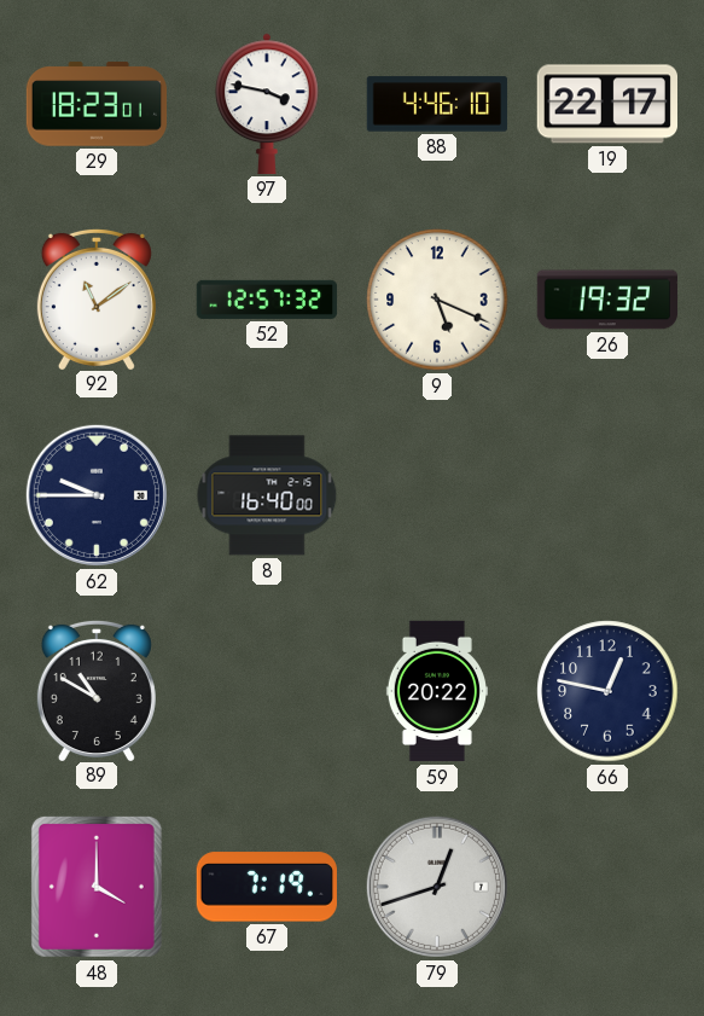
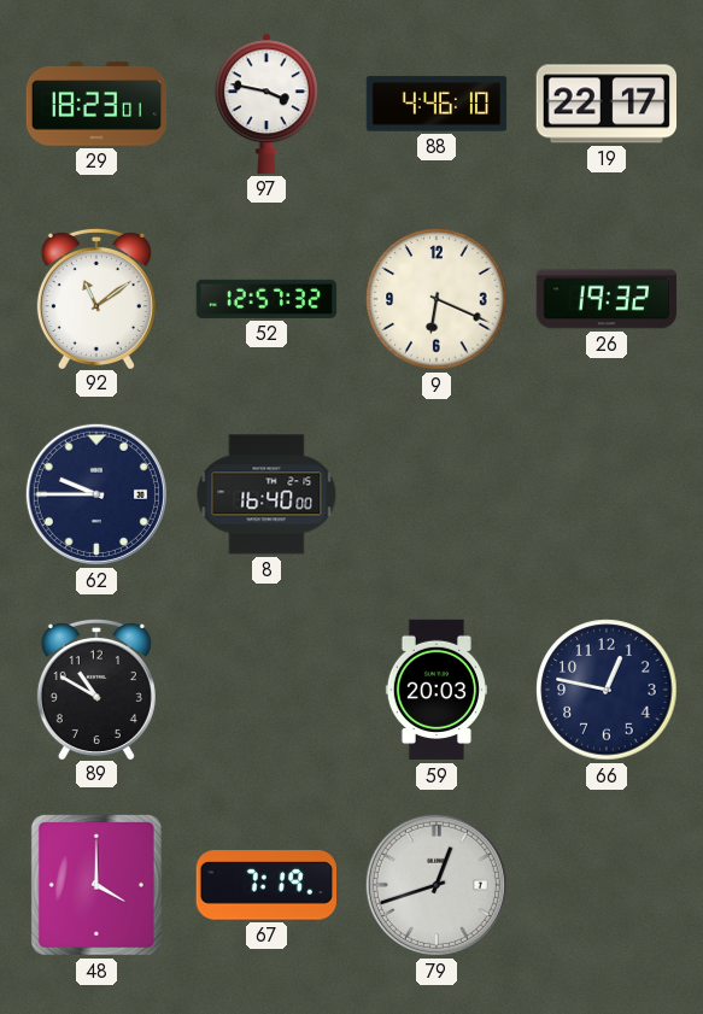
9: 5:19 -> 6:19
59: 20:22 -> 20:03
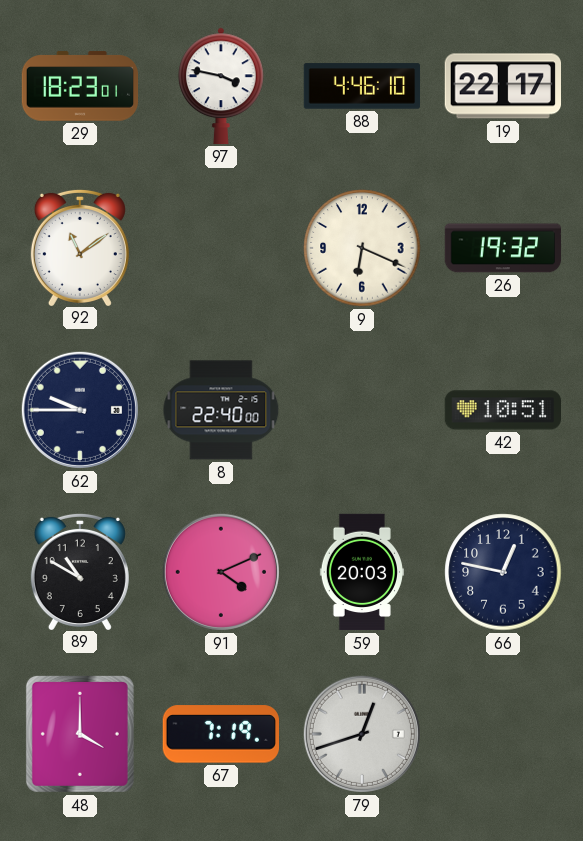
52: 12:57 -> none
8: 16:40 -> 22:40
42: none -> 10:51
91: none -> 4:11
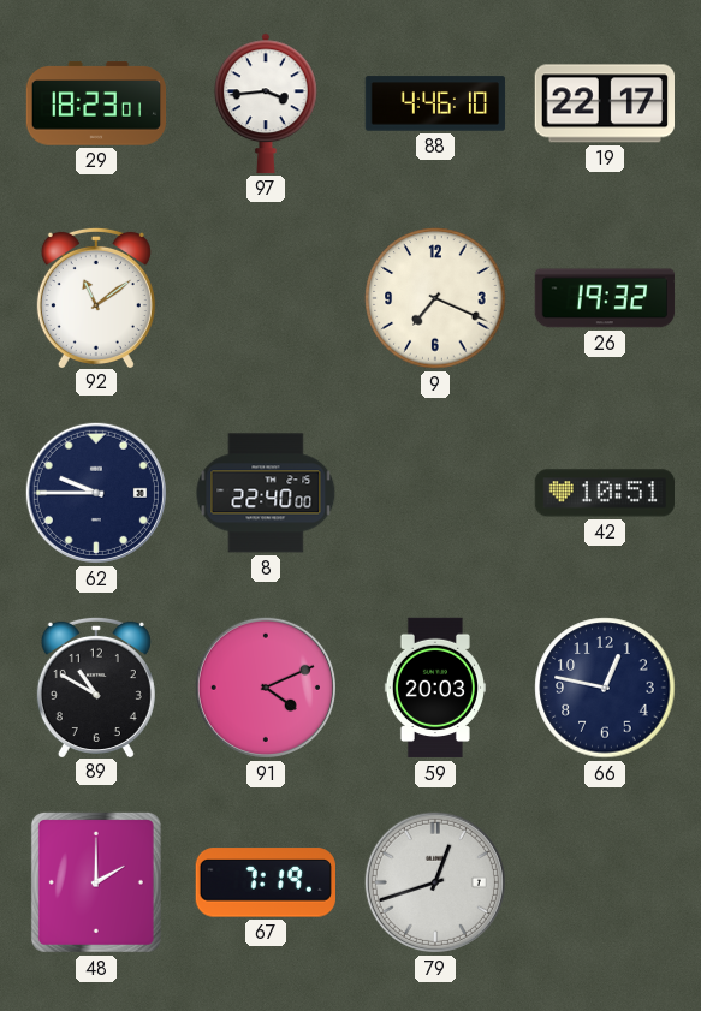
97: 3:47 -> 3:44
9: 6:19 -> 7:19
48: 4:00 -> 2:00
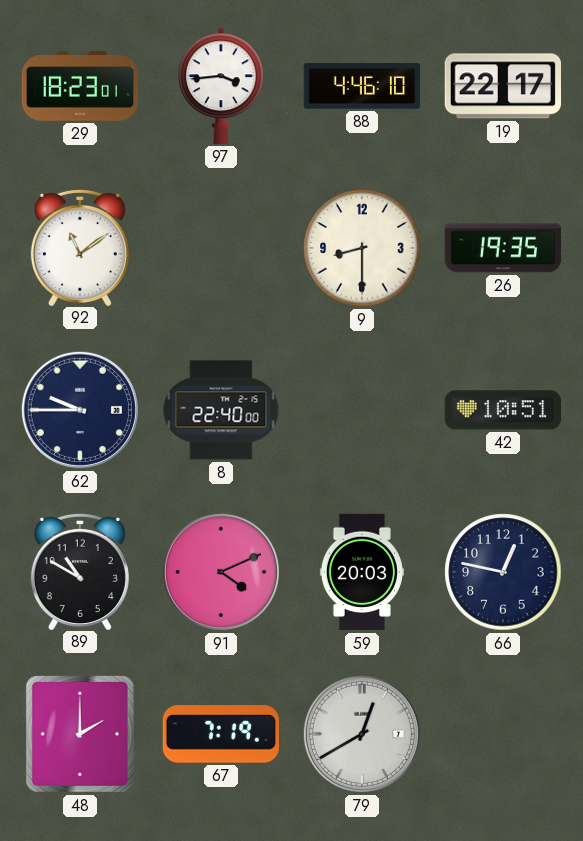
9: 7:19 -> 8:30
26: 19:32 -> 19:35
79: 12:42 -> 12:40
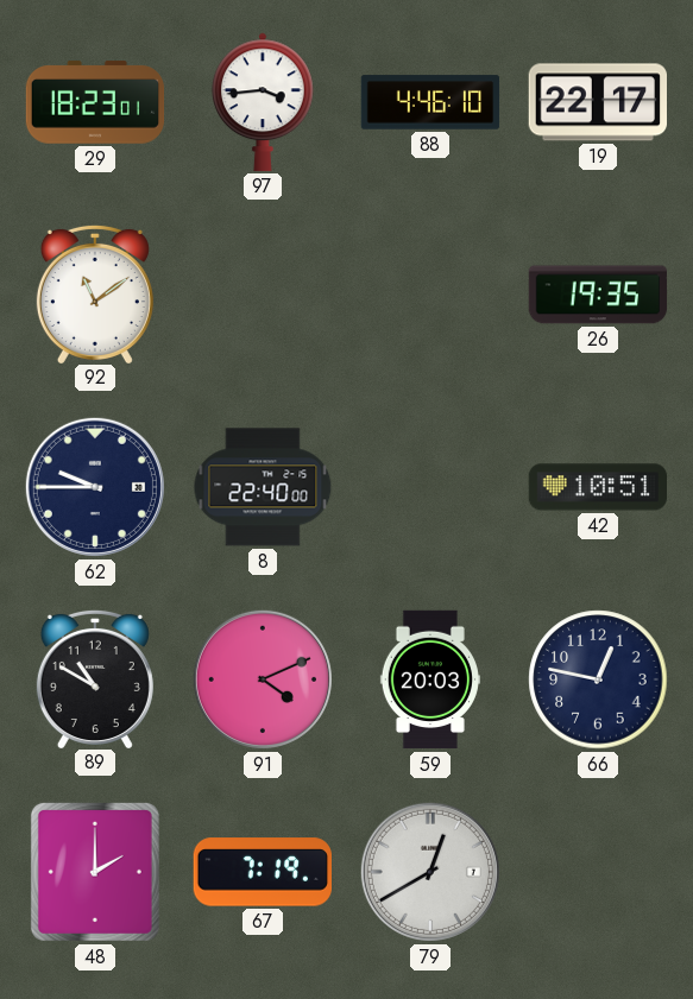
9: 8:30 -> none
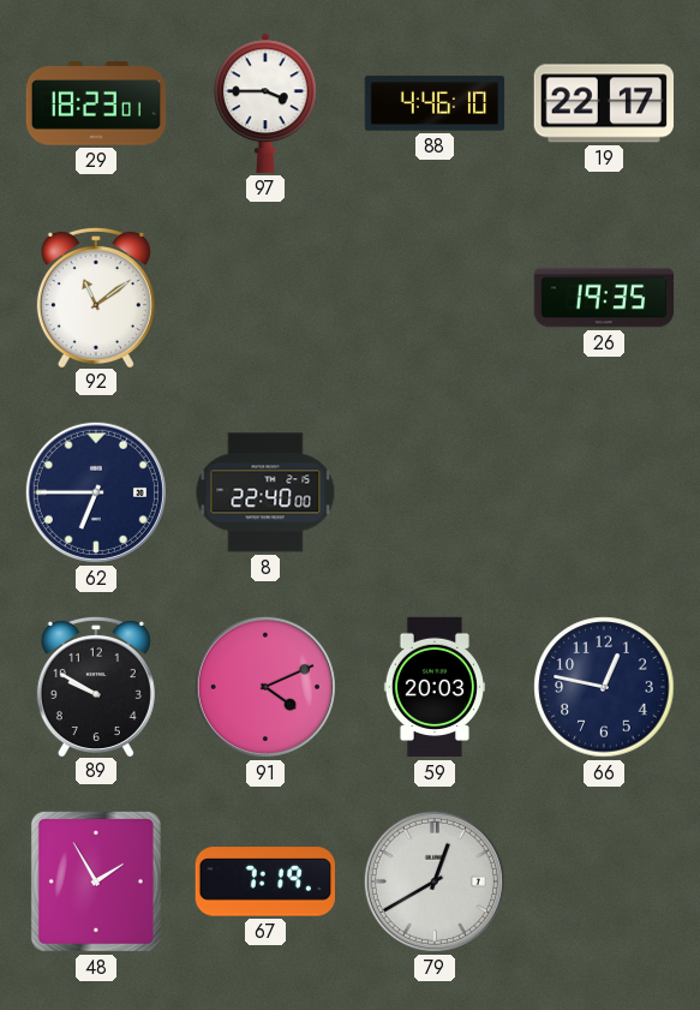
97: 3:44 -> 3:45
62: 9:45 -> 6:45
42: 10:51 -> none
89: 10:50 -> 9:50
48: 2:00 -> 1:55
